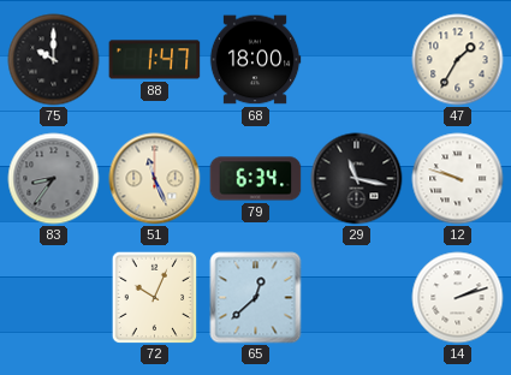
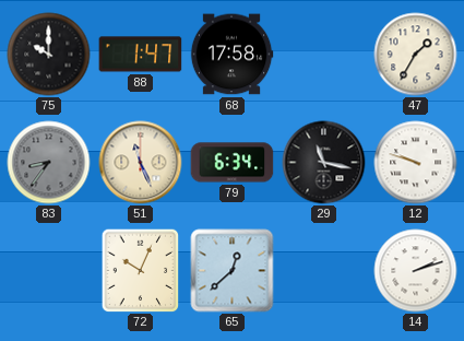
68: 18:00 -> 17:58
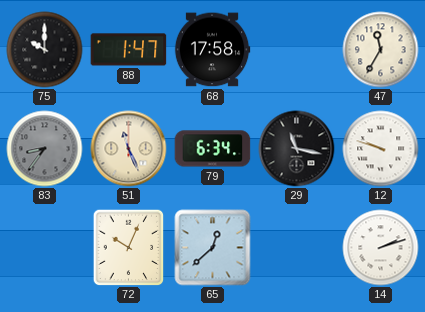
47: 1:35 -> 11:35
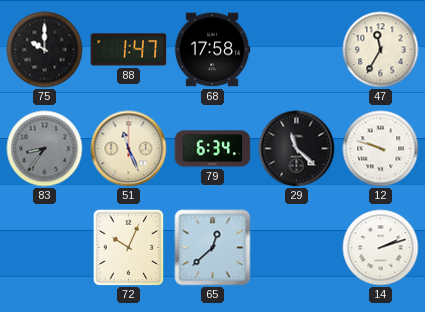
29: 11:17 -> 11:22
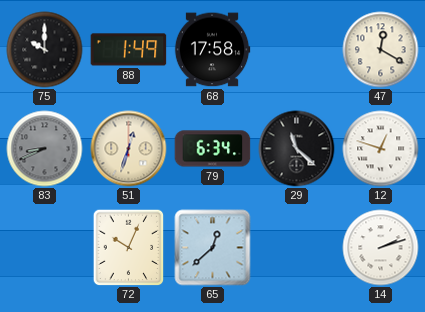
88: 1:47 -> 1:49
47: 11:35 -> 12:20
83: 8:36 -> 8:41
51: 11:26 -> 12:33
12: 9:48 -> 12:48
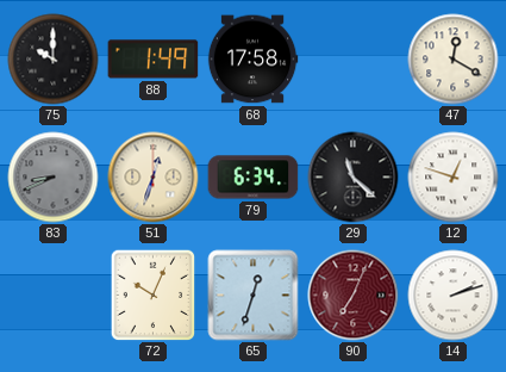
65: 12:38 -> 12:33
90: none -> 7:04
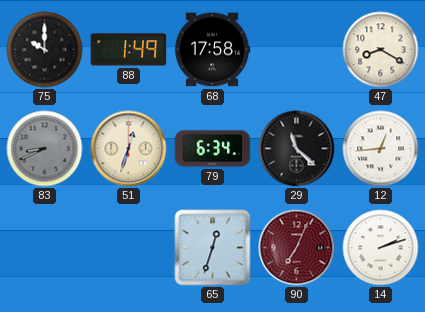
47: 12:20 -> 8:20
12: 12:48 -> 12:44
72: 10:04 -> none
